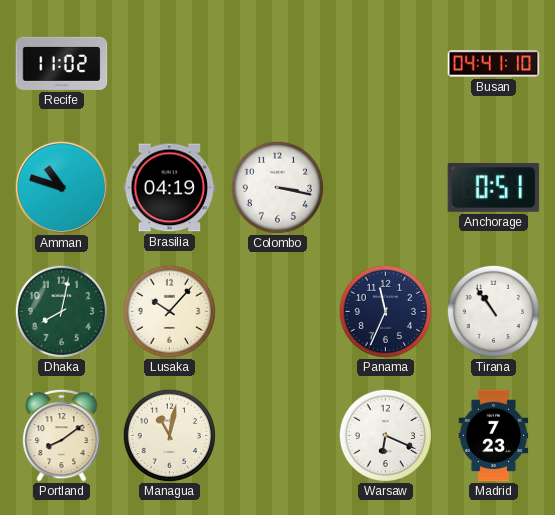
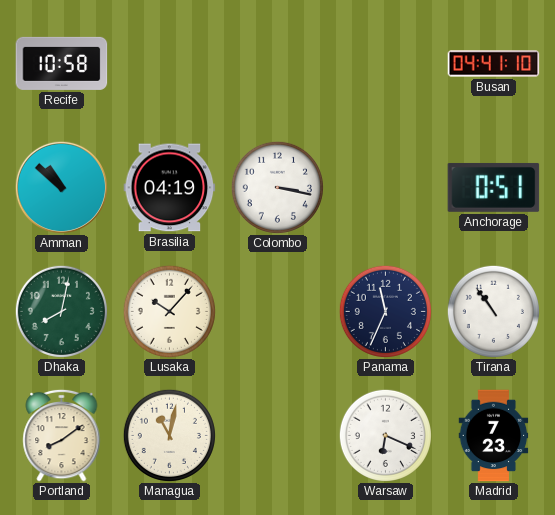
Recife: 11:02 -> 10:58
Amman: 10:48 -> 10:52
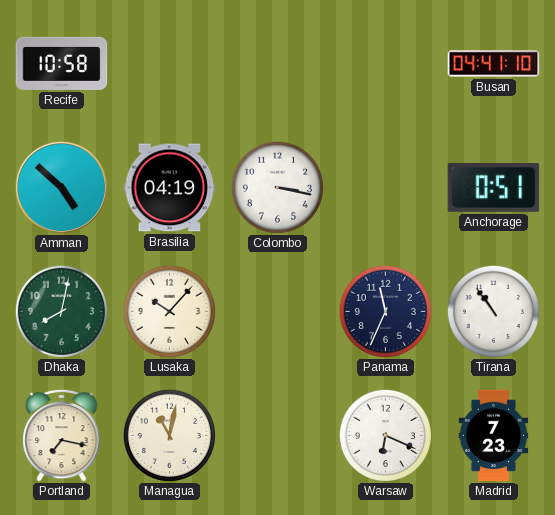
Amman: 10:52 -> 4:52
Portland: 8:09 -> 7:17
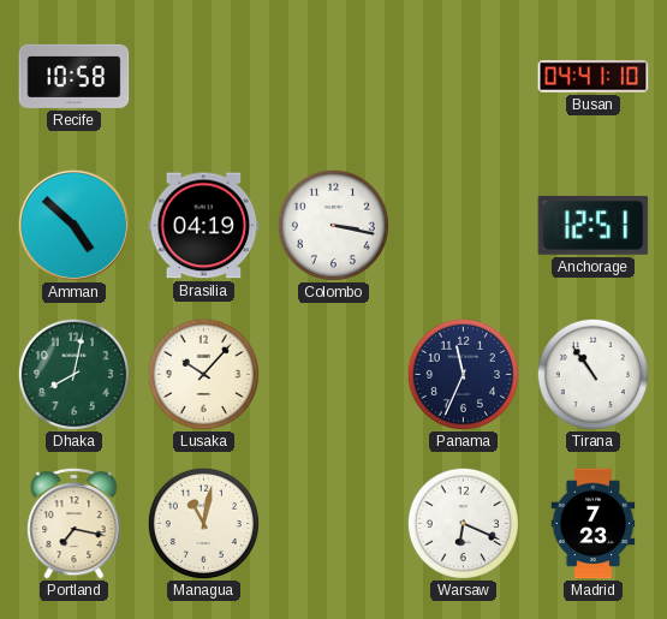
Anchorage: 0:51 -> 12:51
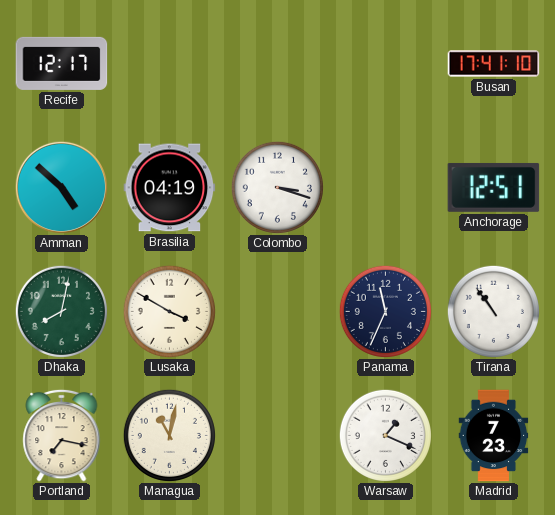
Recife: 10:58 -> 12:17
Busan: 04:41 -> 17:41
Colombo: 3:17 -> 3:18
Lusaka: 10:07 -> 3:50
Warsaw: 6:19 -> 1:19
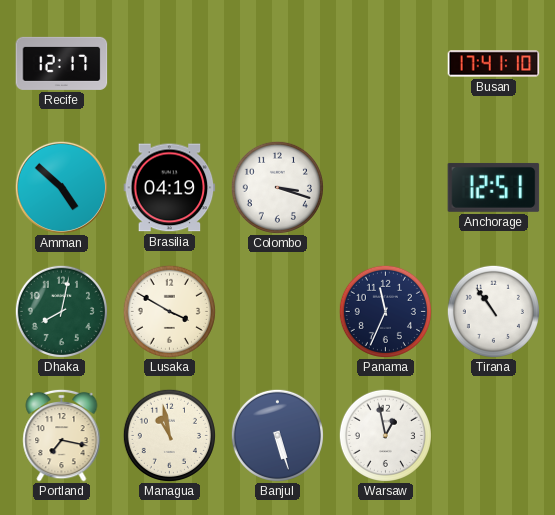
Managua: 11:02 -> 10:58
Banjul: none -> 5:27
Warsaw: 1:19 -> 12:58
Madrid: 7:23 -> none
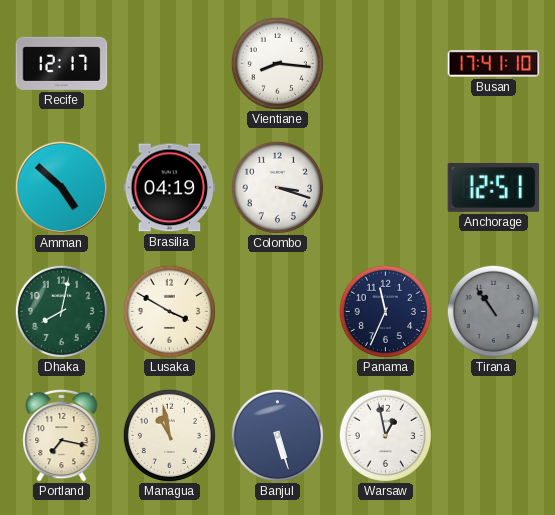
Vientiane: none -> 8:16
Tirana dial: white -> grey
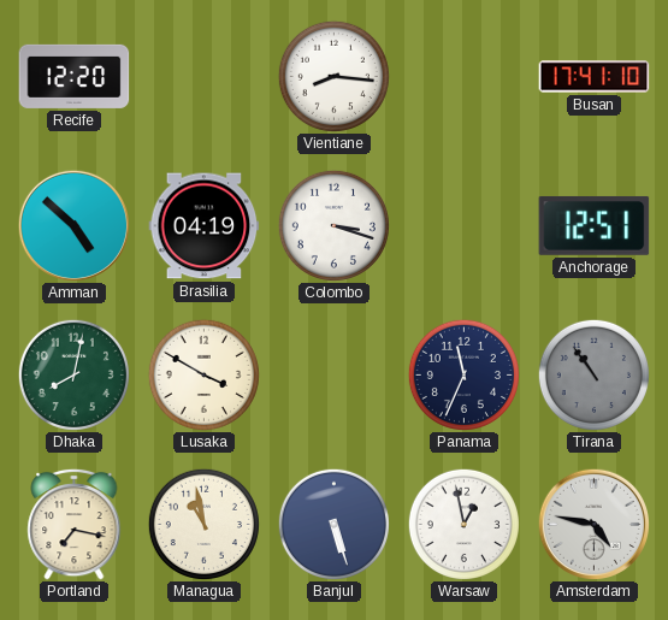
Recife: 12:17 -> 12:20
Amsterdam: none -> 4:47
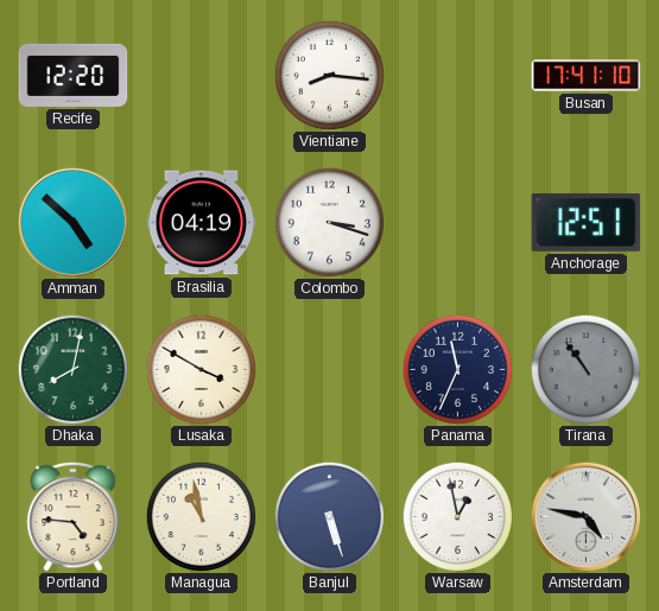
Portland: 7:17 -> 4:46
